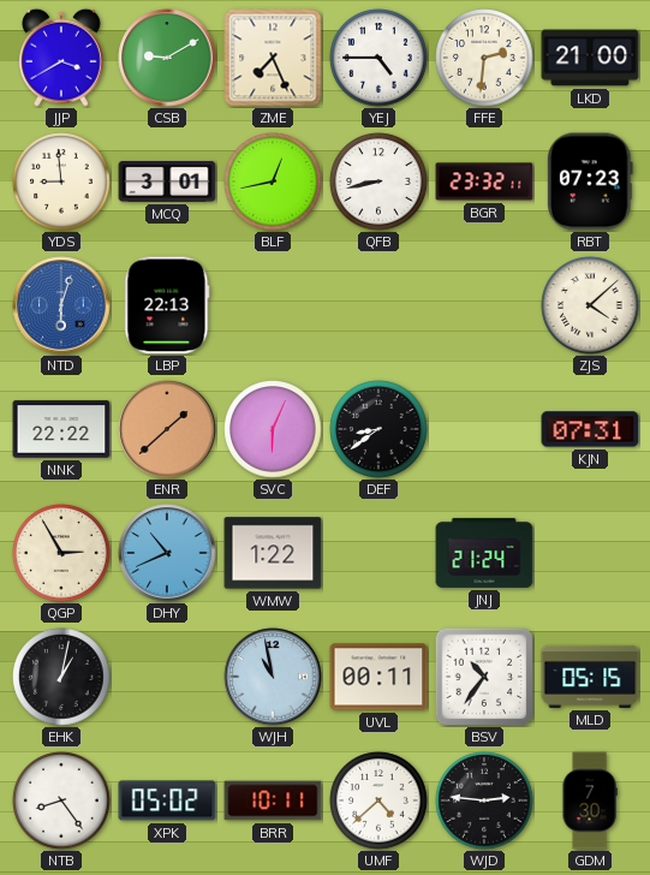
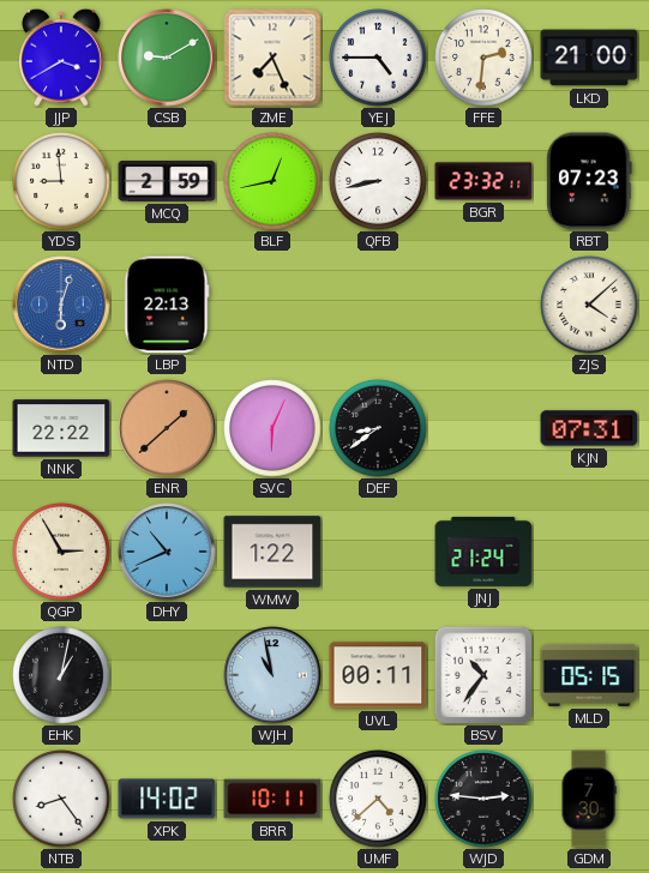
MCQ: 3:01 -> 2:59
XPK: 05:02 -> 14:02
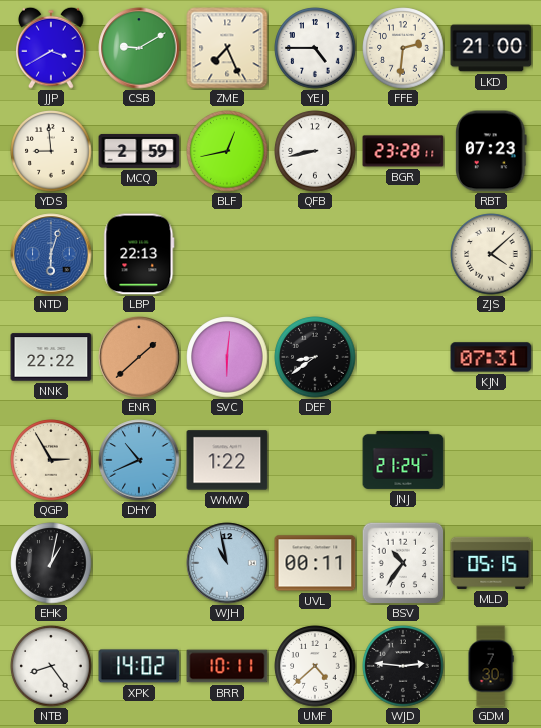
BGR: 23:32 -> 23:28
SVC: 6:04 -> 6:01
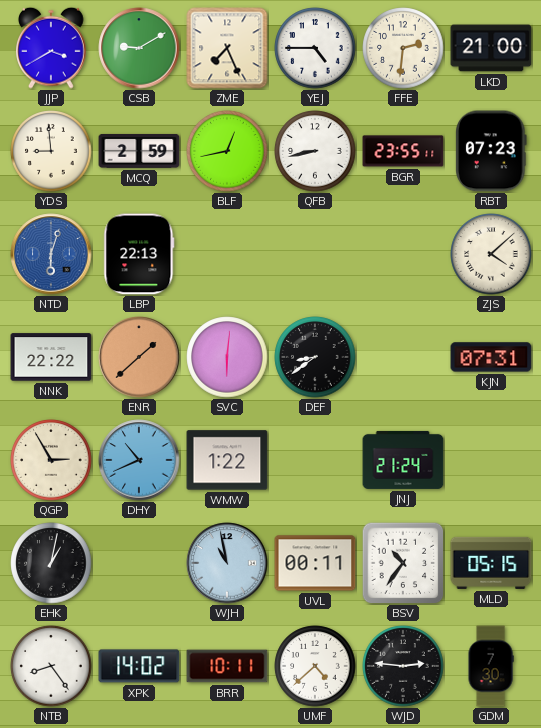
BGR: 23:28 -> 23:55
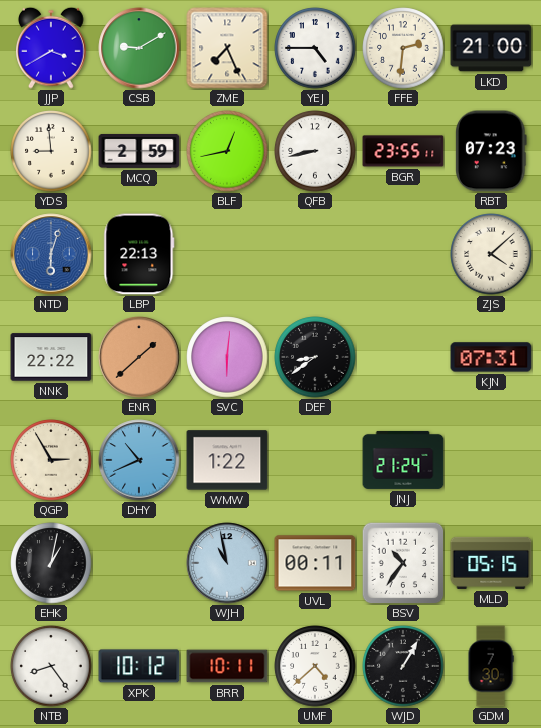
XPK: 14:02 -> 10:12
WJD: 2:46 -> 1:05
